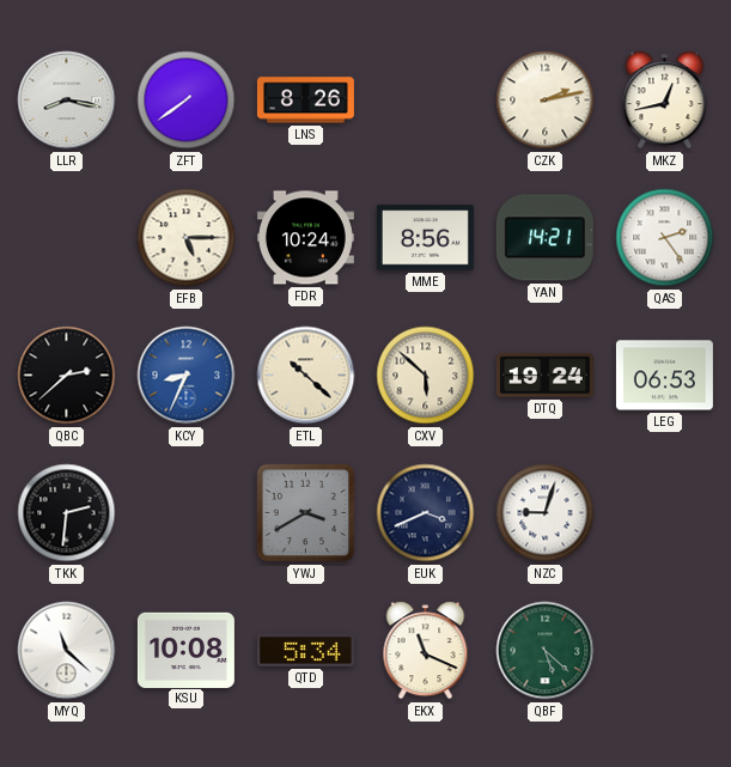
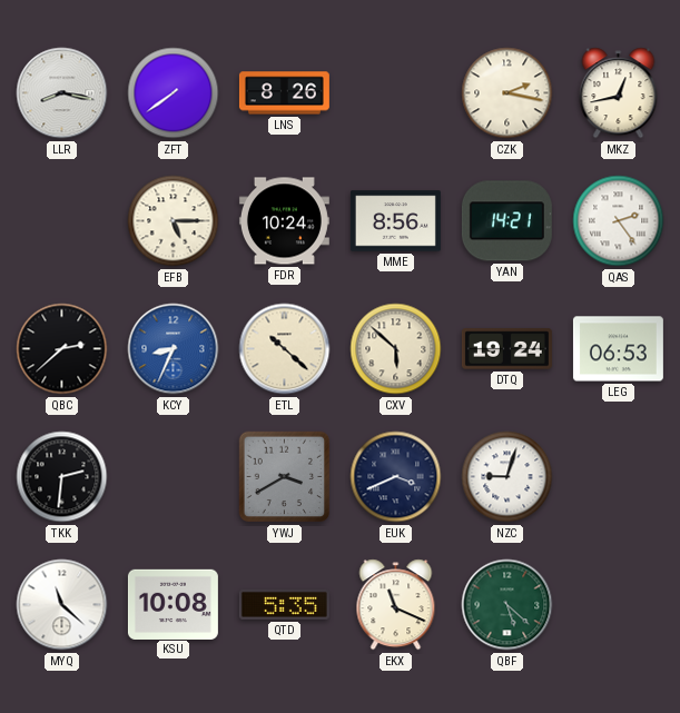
CZK: 2:13 -> 2:17
QTD: 5:34 -> 5:35
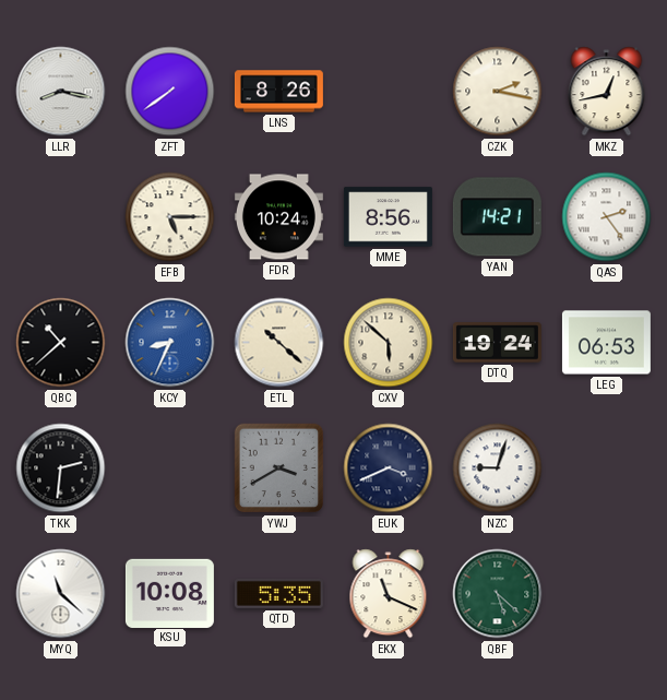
QBC: 2:38 -> 10:38
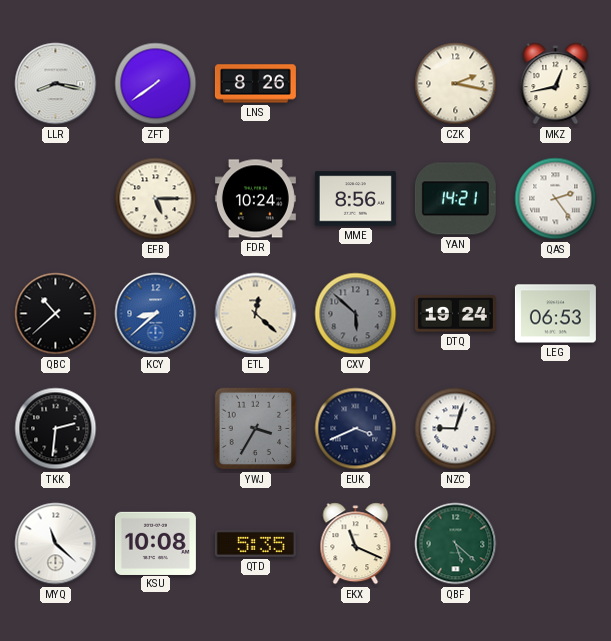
KCY: 8:34 -> 8:38
ETL: 10:22 -> 12:22
CXV dial: cream -> grey
YWJ: 3:40 -> 3:35
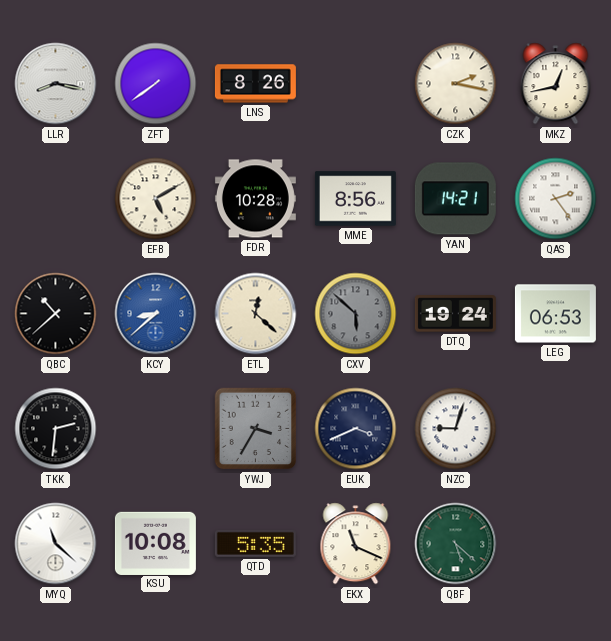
EFB: 5:15 -> 5:10
FDR: 10:24 -> 10:28
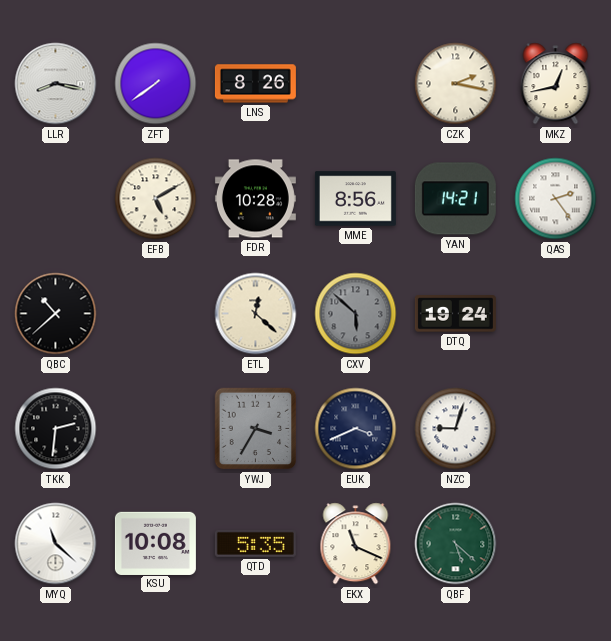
KCY: 8:38 -> none
LEG: 06:53 -> none
